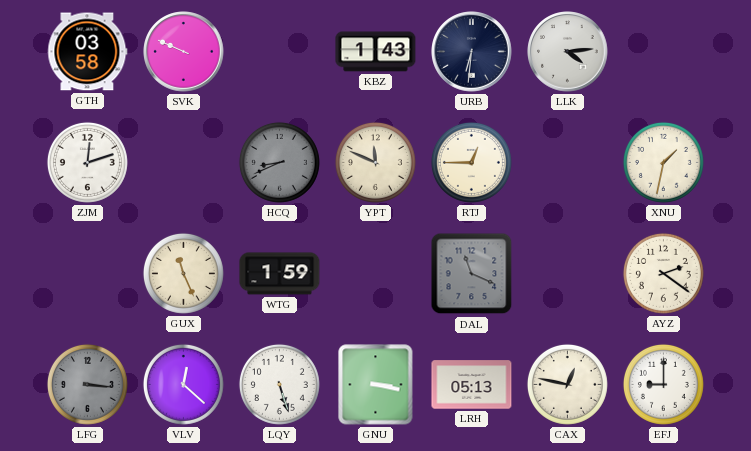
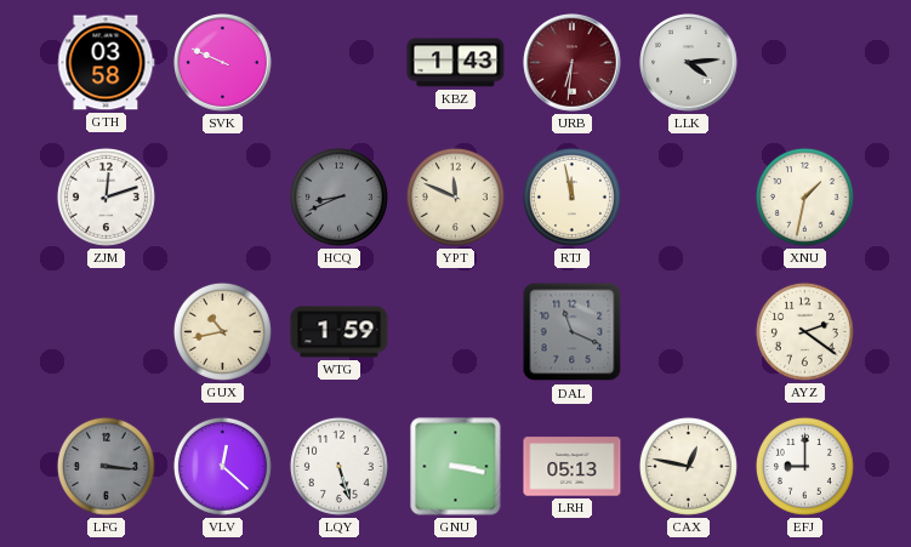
URB dial: navy -> burgundy
RTJ: 12:45 -> 11:58
GUX: 11:26 -> 10:43
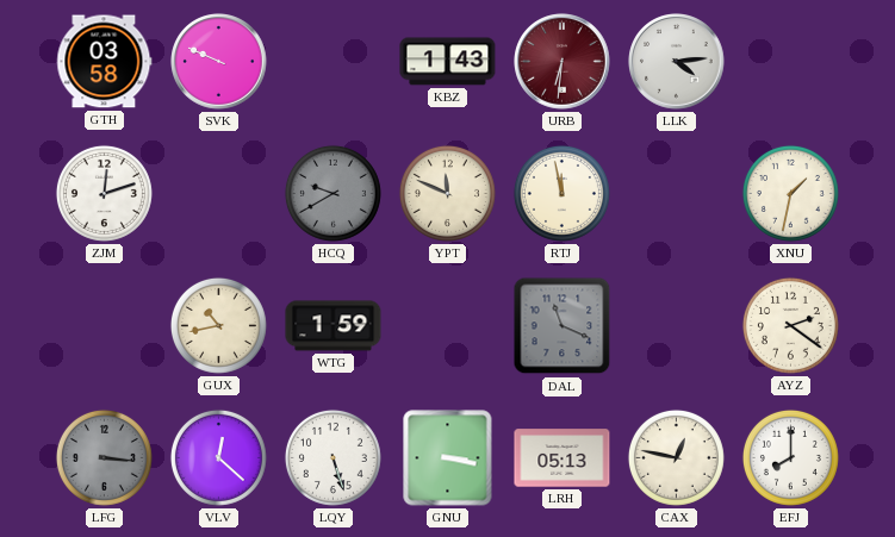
HCQ: 8:41 -> 9:40
EFJ: 9:00 -> 8:00
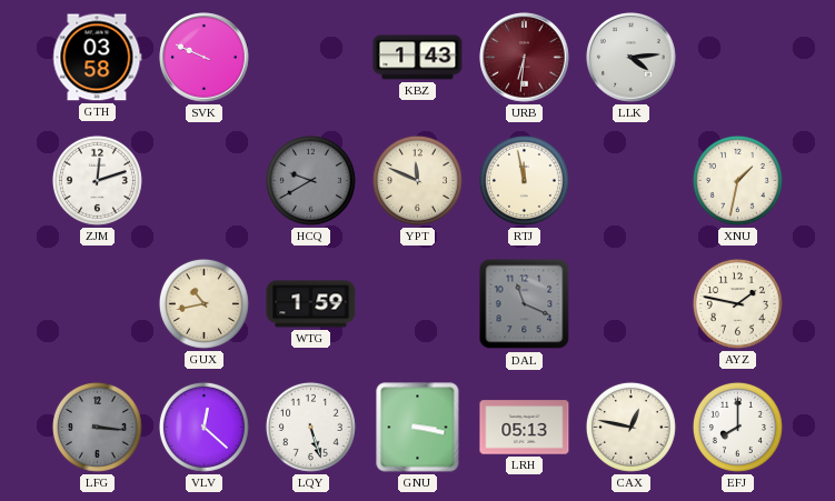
AYZ: 2:21 -> 1:47
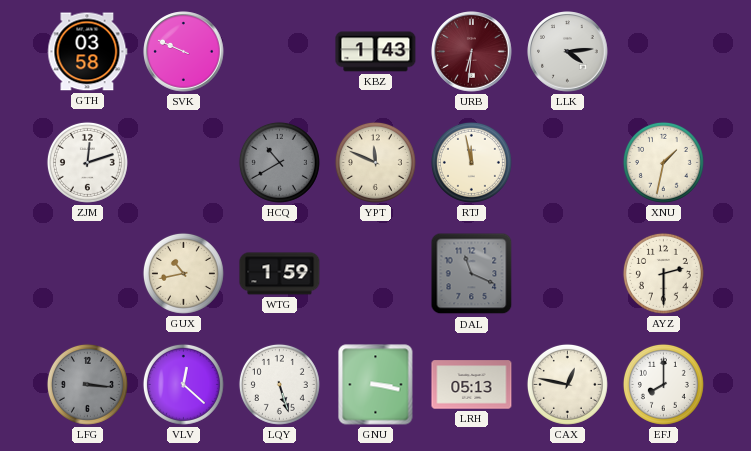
HCQ: 9:40 -> 10:40
AYZ: 1:47 -> 2:30
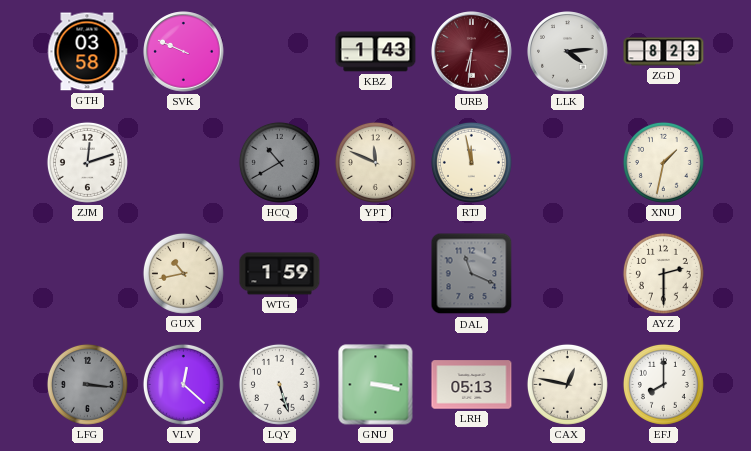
ZGD: none -> 8:23
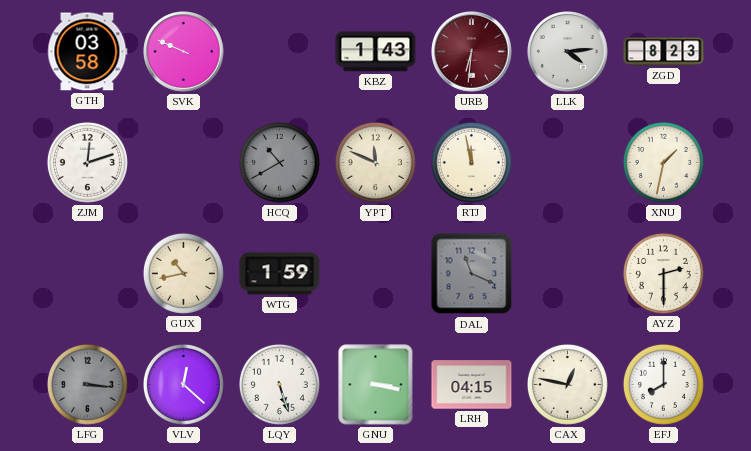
LRH: 05:13 -> 04:15
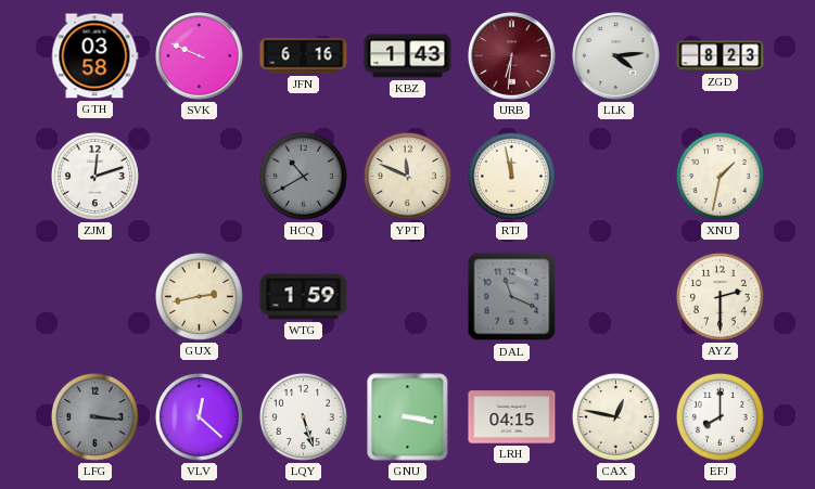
JFN: none -> 6:16
GUX: 10:43 -> 2:43
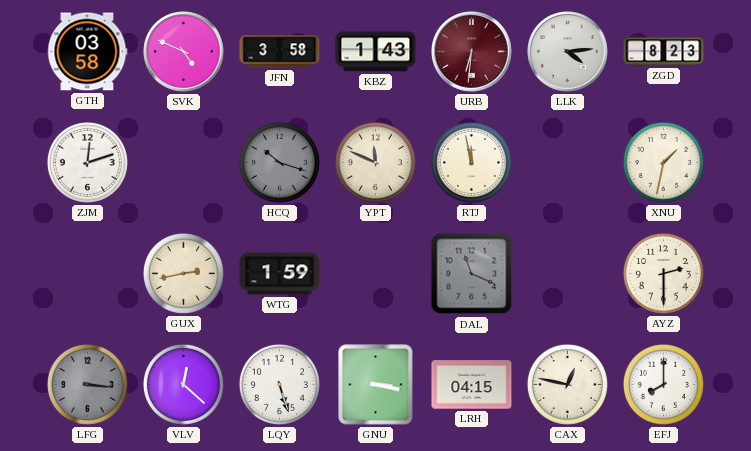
SVK: 9:49 -> 4:49
JFN: 6:16 -> 3:58
HCQ: 10:40 -> 10:18
